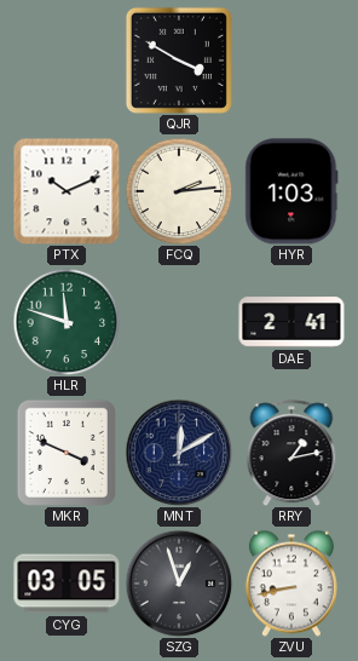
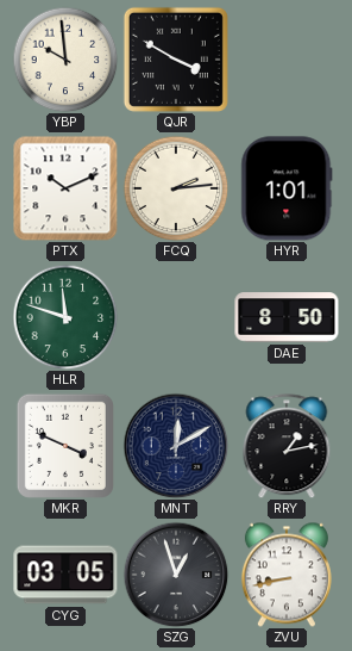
YBP: none -> 9:59
HYR: 1:03 -> 1:01
DAE: 2:41 -> 8:50
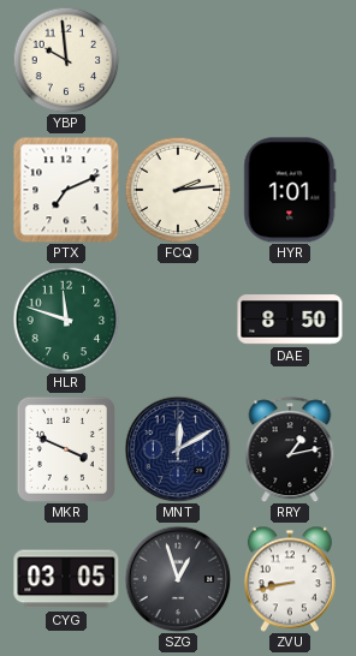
QJR: 3:50 -> none
PTX: 10:11 -> 7:11
